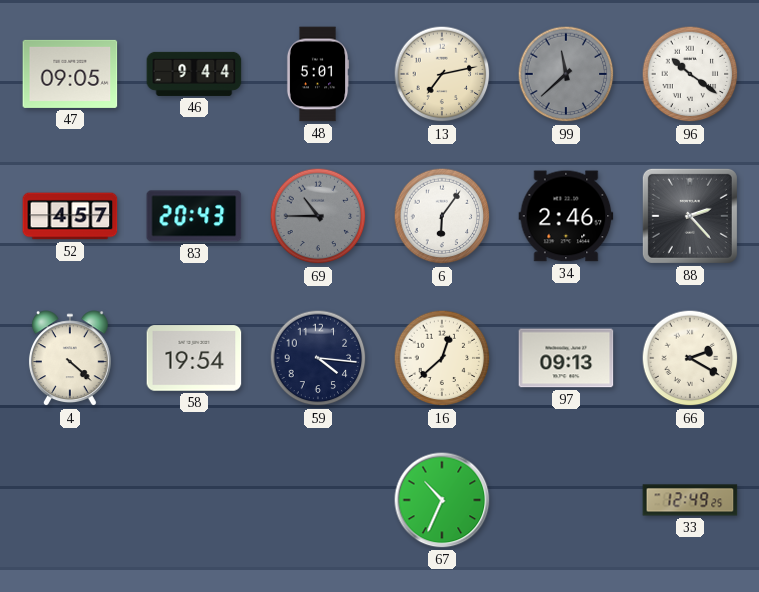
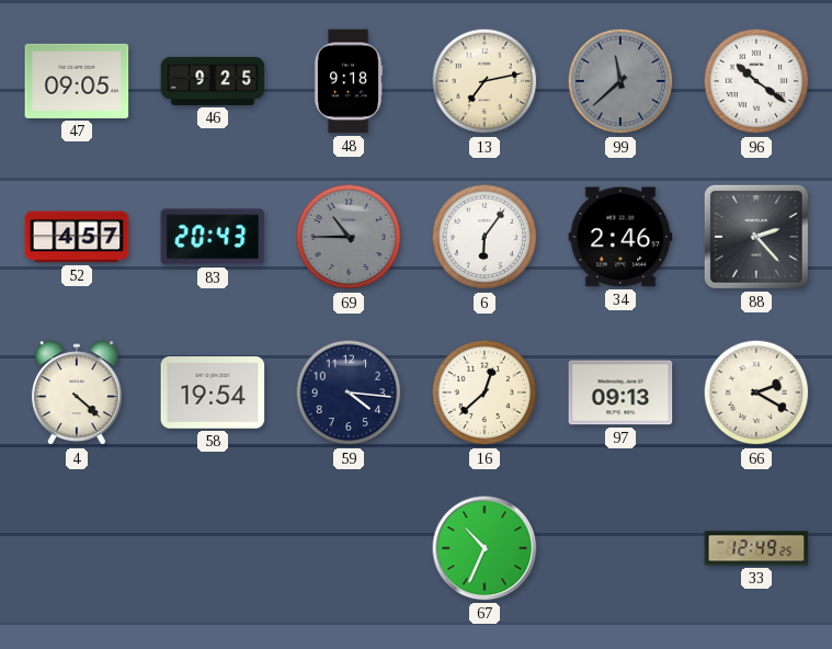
46: 9:44 -> 9:25
48: 5:01 -> 9:18
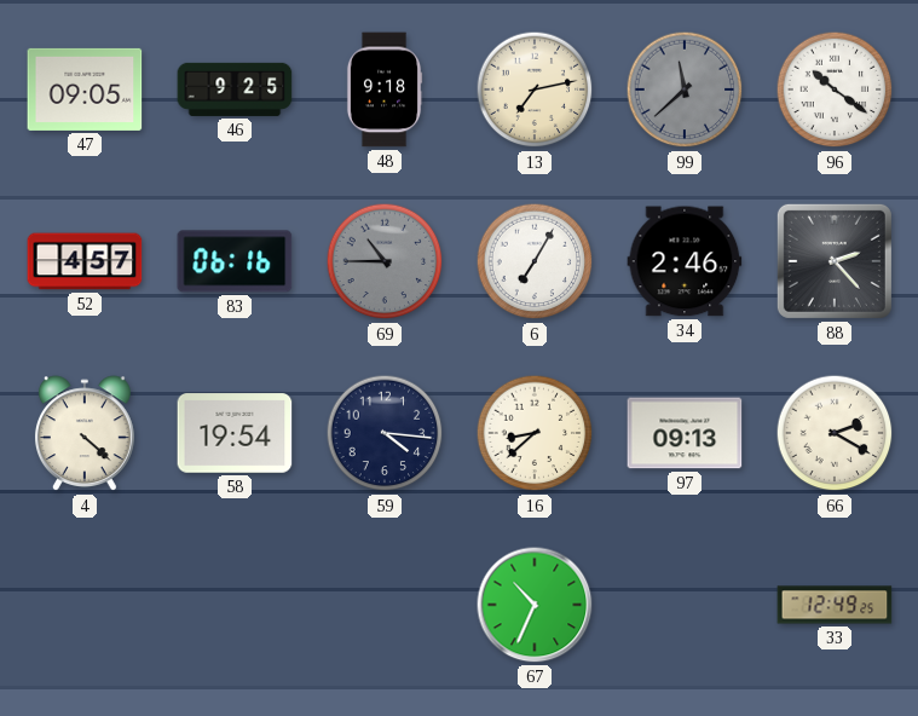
83: 20:43 -> 06:16
6: 6:06 -> 7:05
16: 12:38 -> 8:38
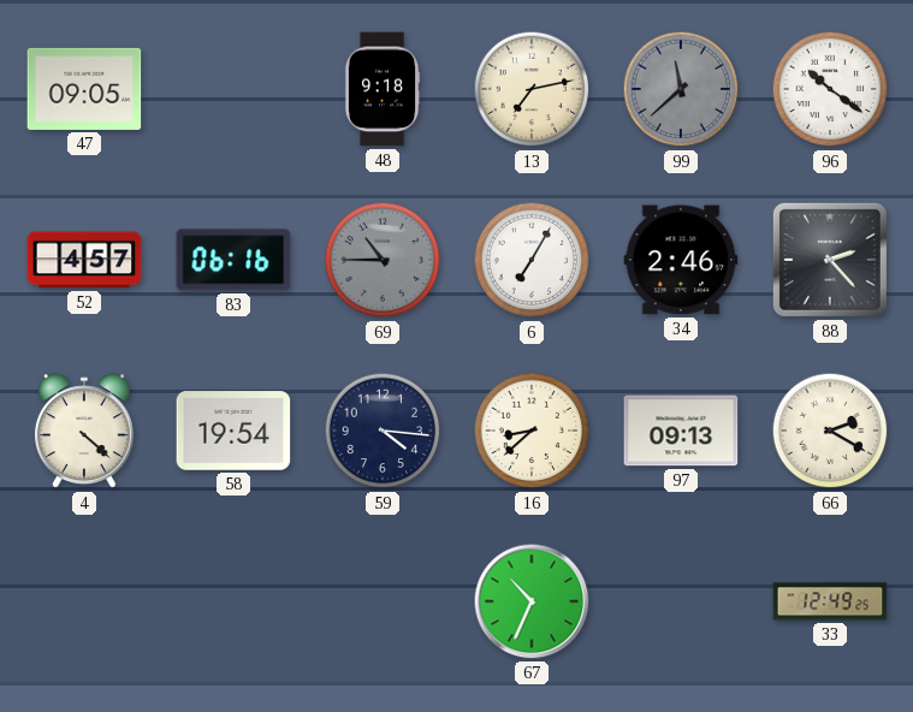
46: 9:25 -> none
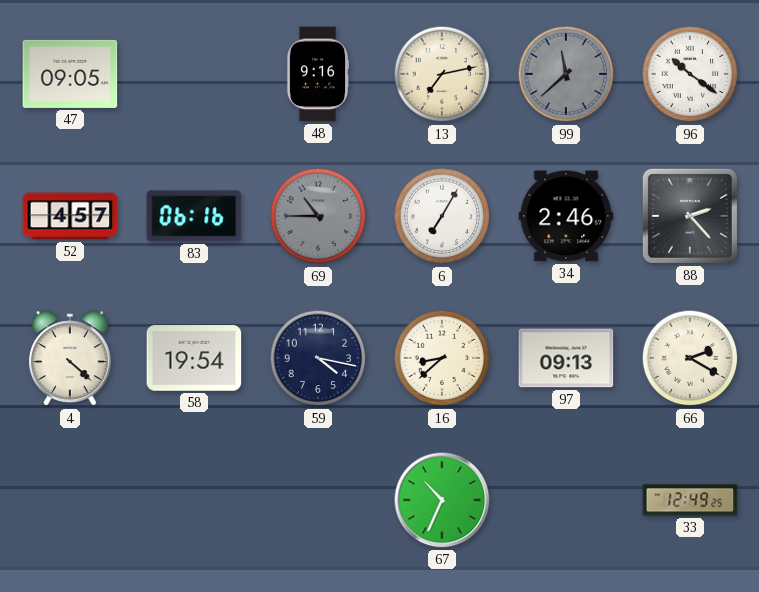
48: 9:18 -> 9:16
59: 4:16 -> 4:17
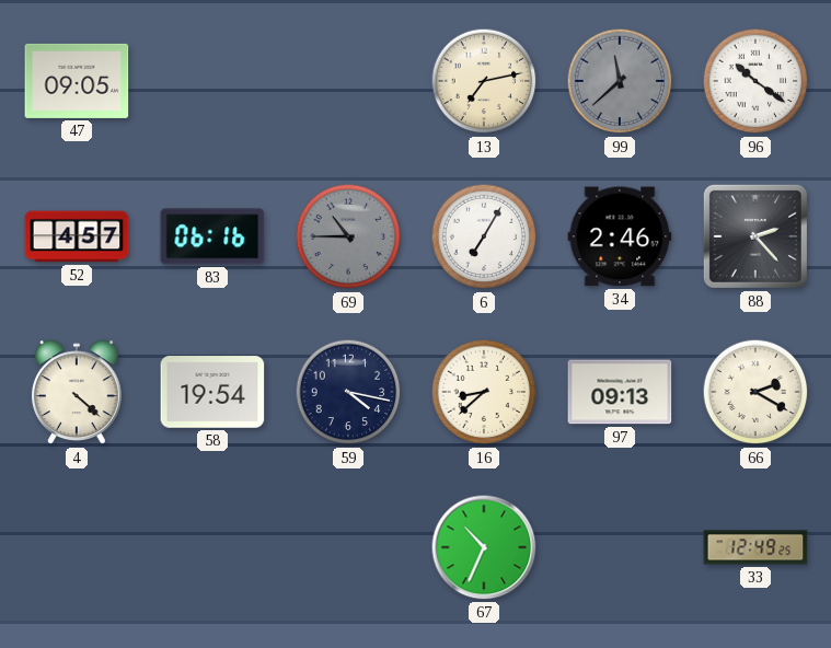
48: 9:16 -> none
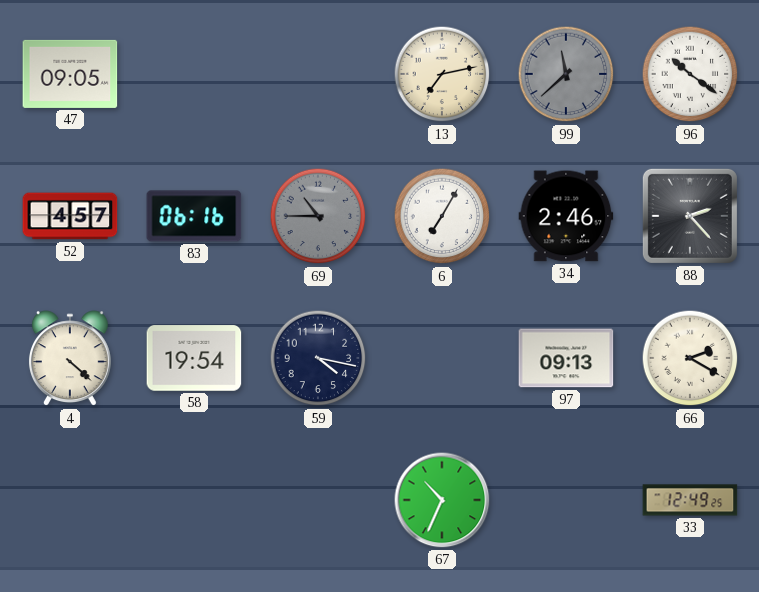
16: 8:38 -> none
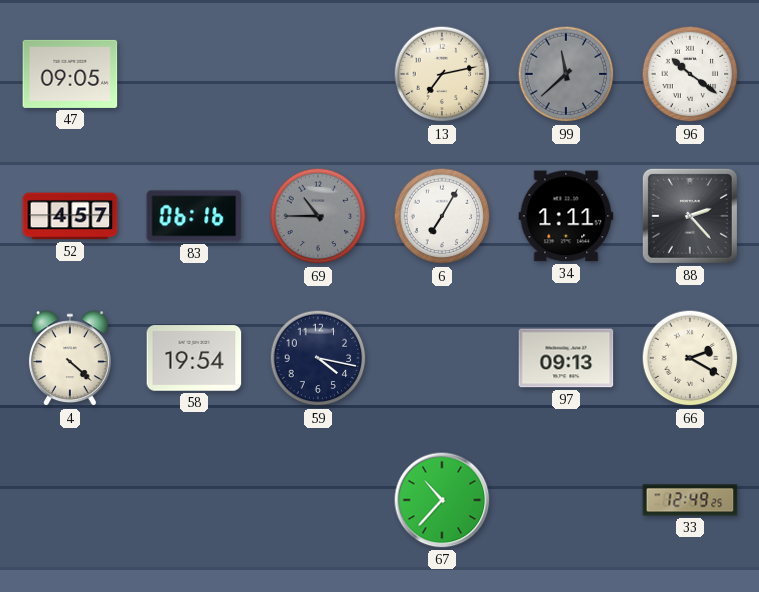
34: 2:46 -> 1:11
67: 10:34 -> 10:37
